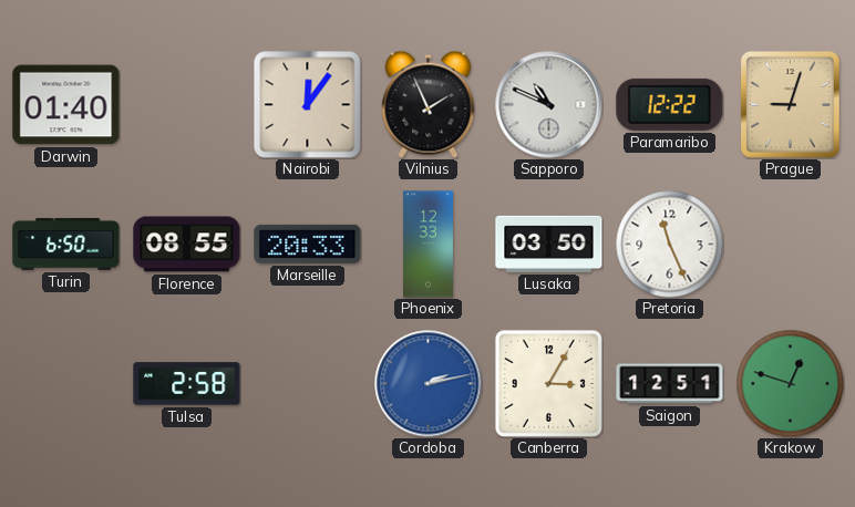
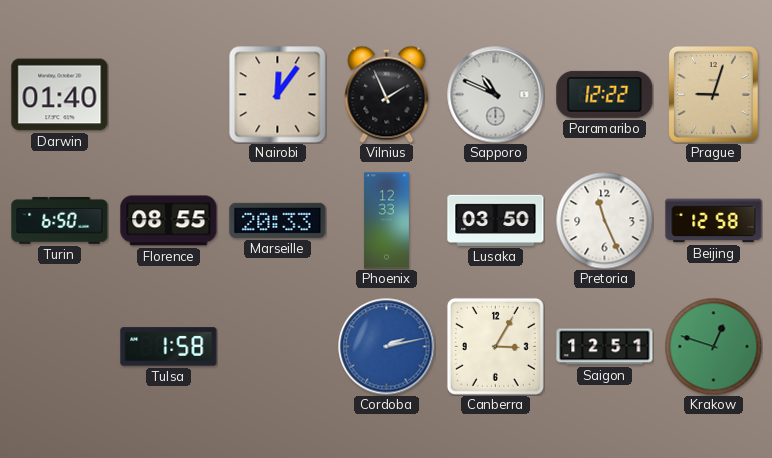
Beijing: none -> 12:58
Tulsa: 2:58 -> 1:58
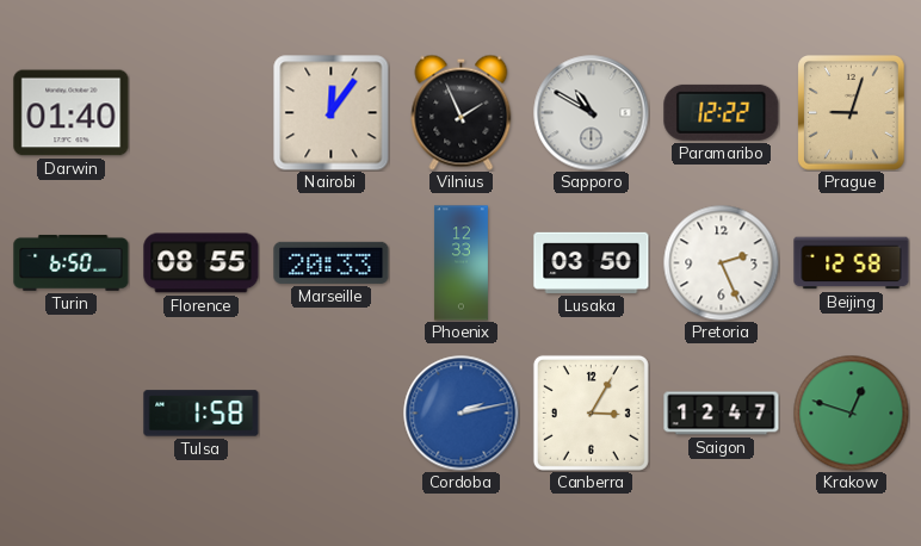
Sapporo: 10:49 -> 10:50
Pretoria: 11:26 -> 2:26
Saigon: 12:51 -> 12:47
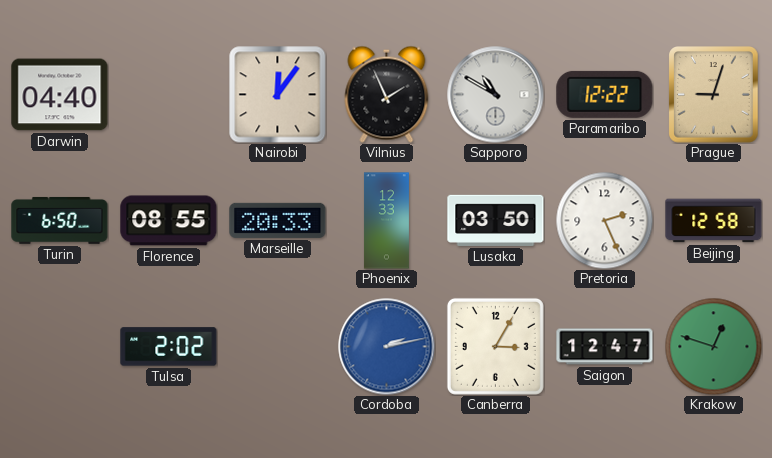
Darwin: 01:40 -> 04:40
Tulsa: 1:58 -> 2:02
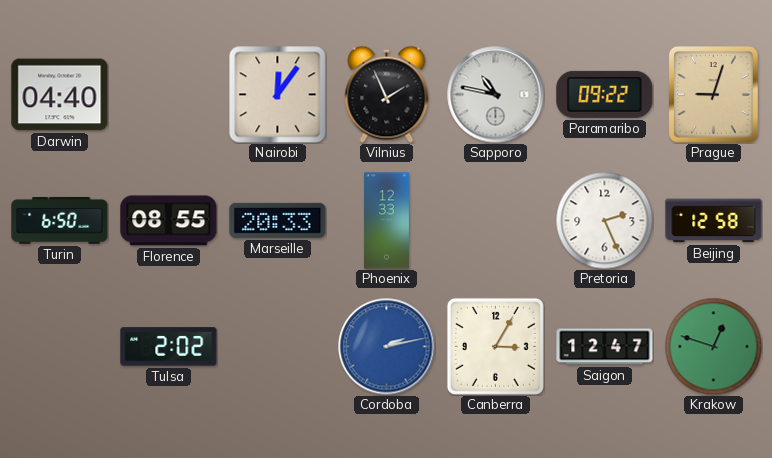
Sapporo: 10:50 -> 10:47
Paramaribo: 12:22 -> 09:22
Lusaka: 03:50 -> none
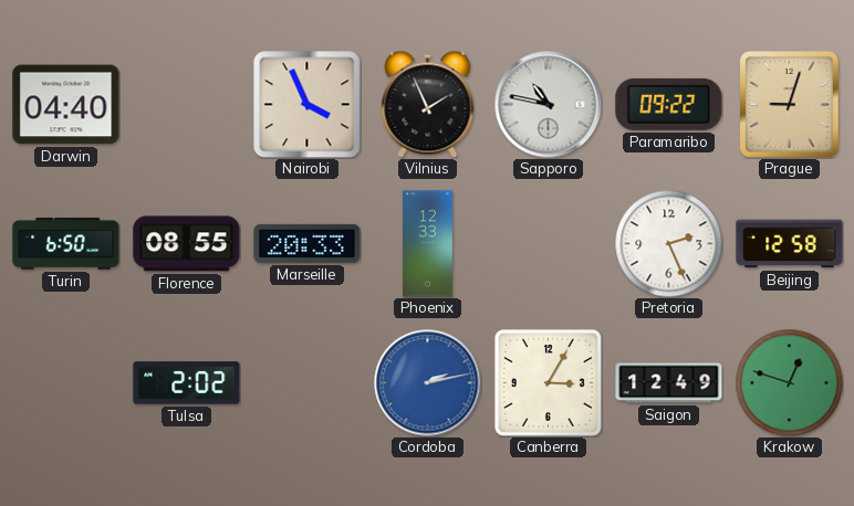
Nairobi: 12:06 -> 3:56
Saigon: 12:47 -> 12:49
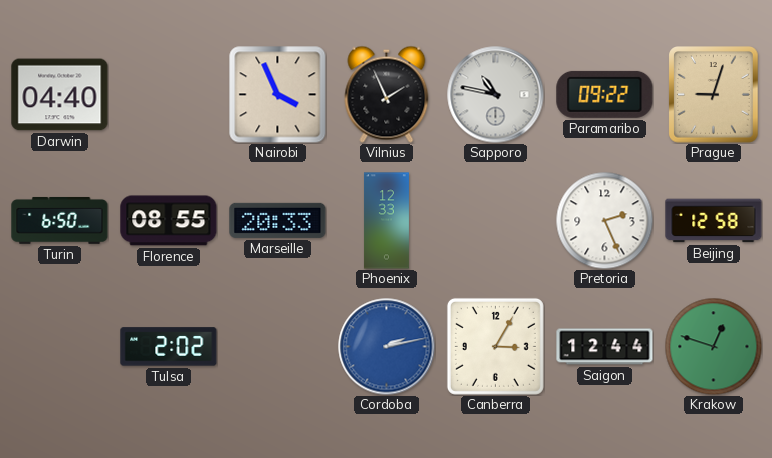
Saigon: 12:49 -> 12:44
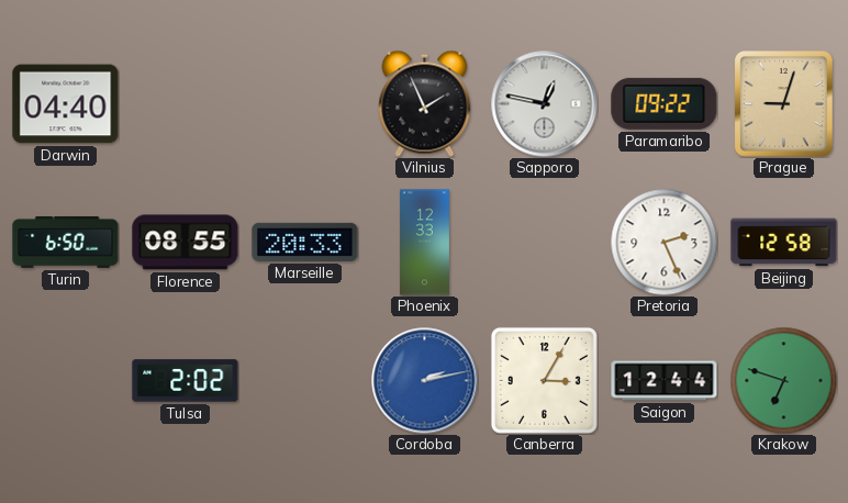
Nairobi: 3:56 -> none
Sapporo: 10:47 -> 12:47
Krakow: 12:48 -> 6:48
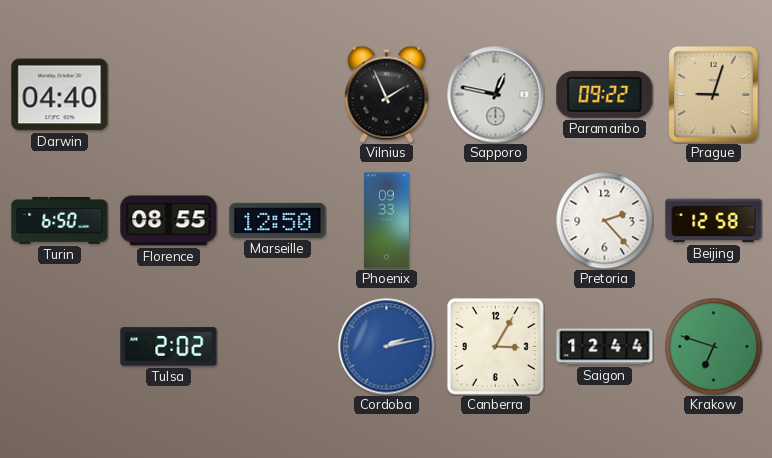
Marseille: 20:33 -> 12:50
Phoenix: 12:33 -> 09:33
Pretoria: 2:26 -> 2:23
